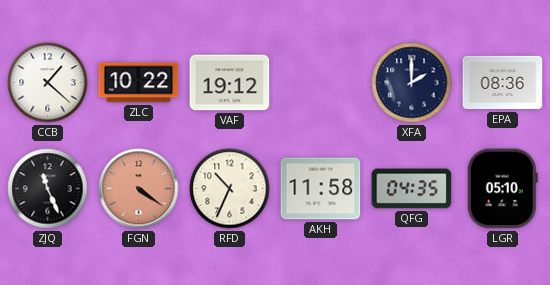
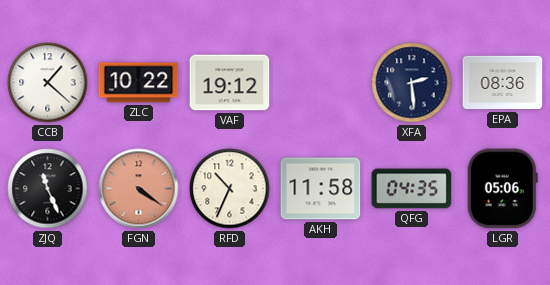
XFA: 2:00 -> 2:29
LGR: 05:10 -> 05:06
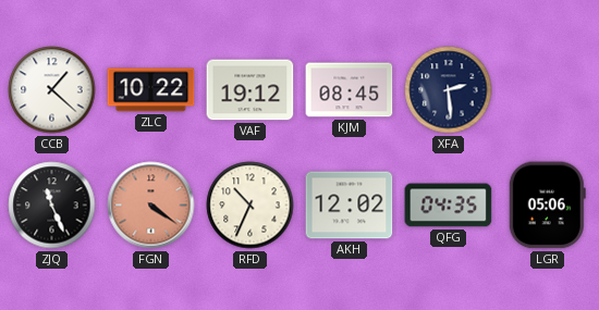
KJM: none -> 08:45
EPA: 08:36 -> none
AKH: 11:58 -> 12:02
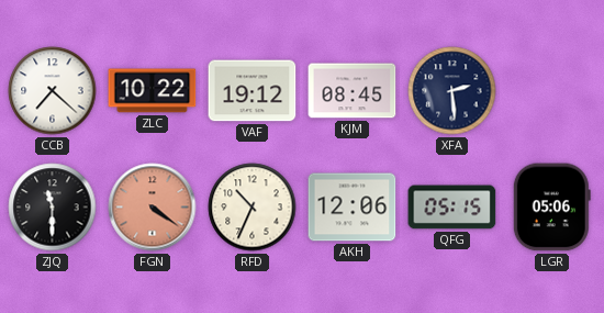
CCB: 1:22 -> 7:22
ZJQ: 11:26 -> 11:30
AKH: 12:02 -> 12:06
QFG: 04:35 -> 05:15
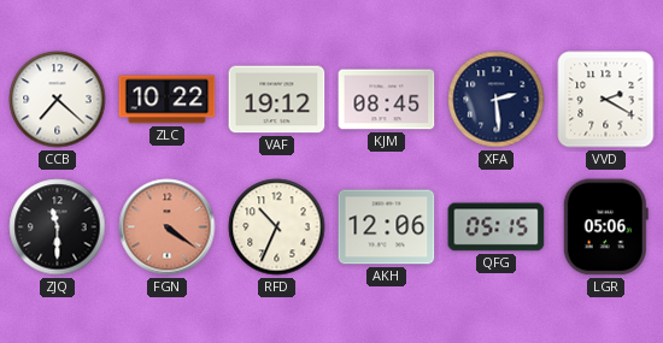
VVD: none -> 2:20
